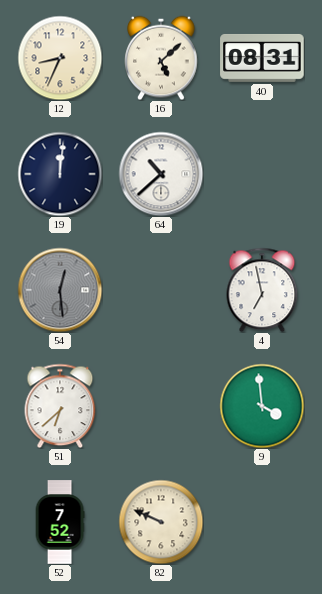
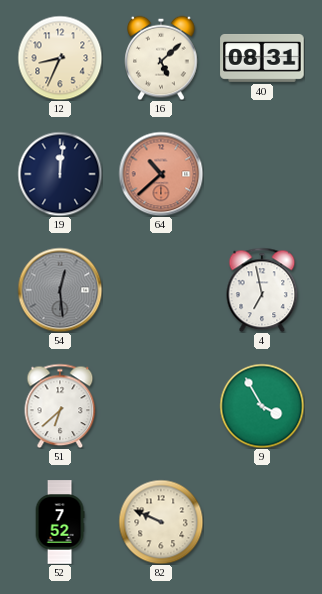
64 dial: white -> salmon
9: 3:59 -> 3:55
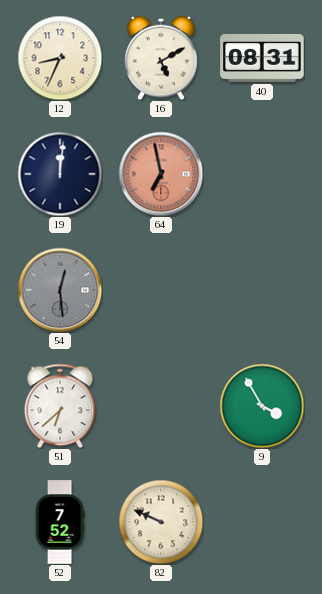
16: 5:08 -> 5:10
64: 10:38 -> 6:58
4: 6:58 -> none
